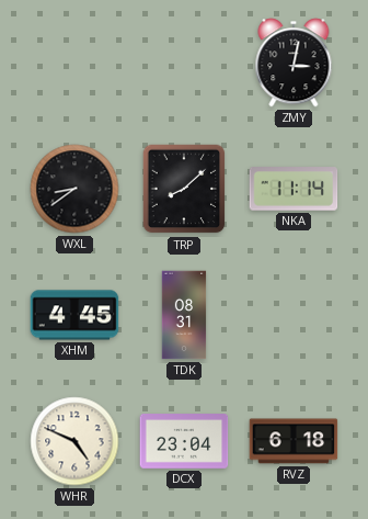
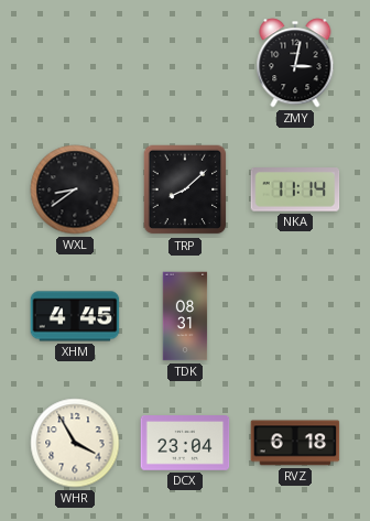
WHR: 4:49 -> 3:55
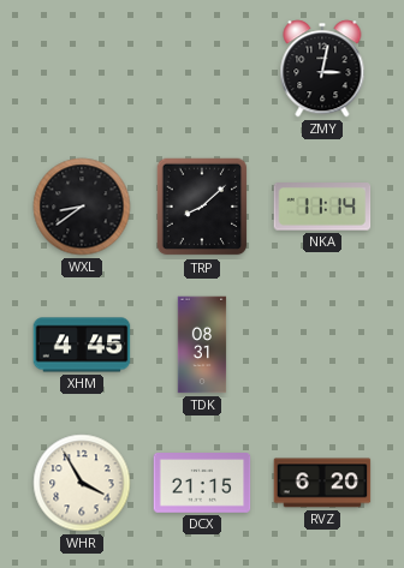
DCX: 23:04 -> 21:15
RVZ: 6:18 -> 6:20
